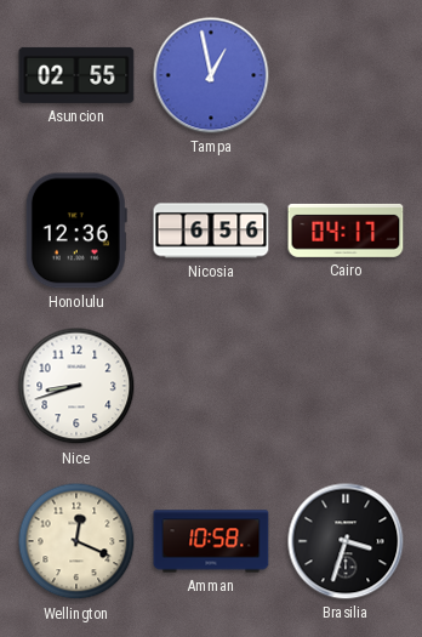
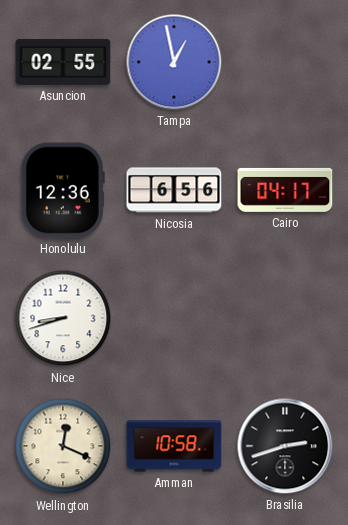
Brasilia: 3:33 -> 2:42
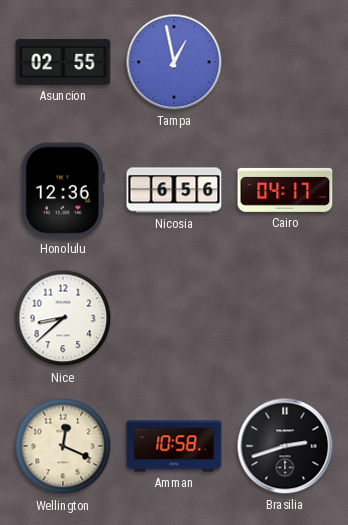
Nice: 8:42 -> 8:38
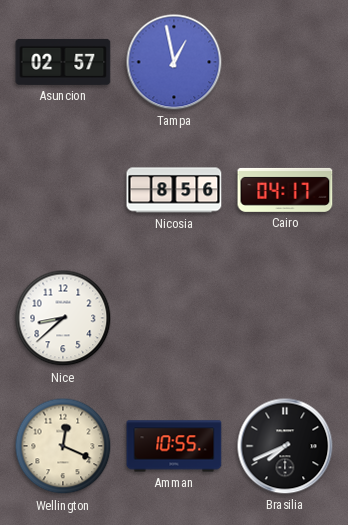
Asuncion: 02:55 -> 02:57
Honolulu: 12:36 -> none
Nicosia: 6:56 -> 8:56
Amman: 10:58 -> 10:55
Brasilia: 2:42 -> 7:41
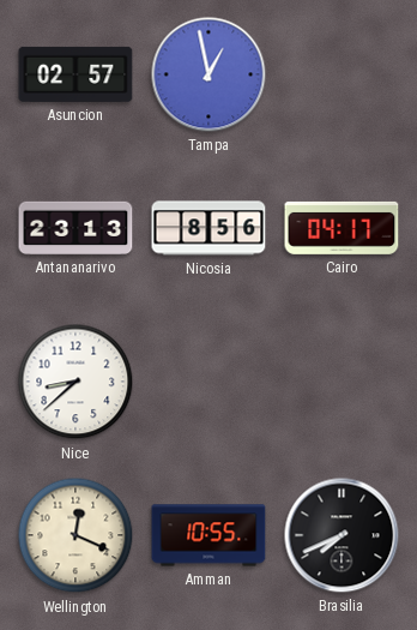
Antananarivo: none -> 23:13
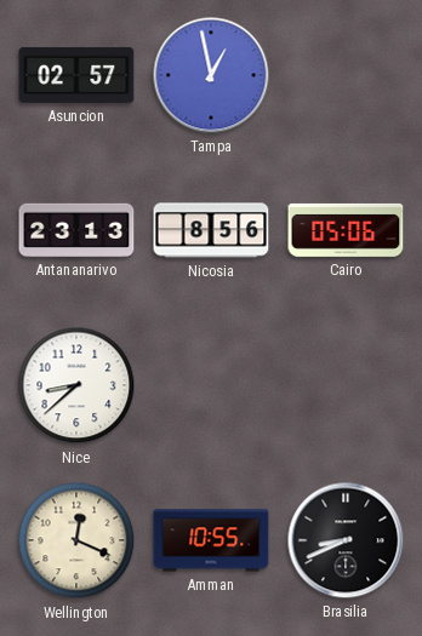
Cairo: 04:17 -> 05:06
Brasilia: 7:41 -> 8:41
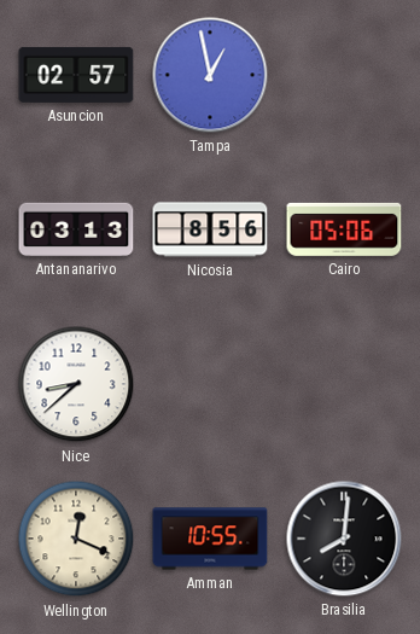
Antananarivo: 23:13 -> 03:13
Brasilia: 8:41 -> 8:01
